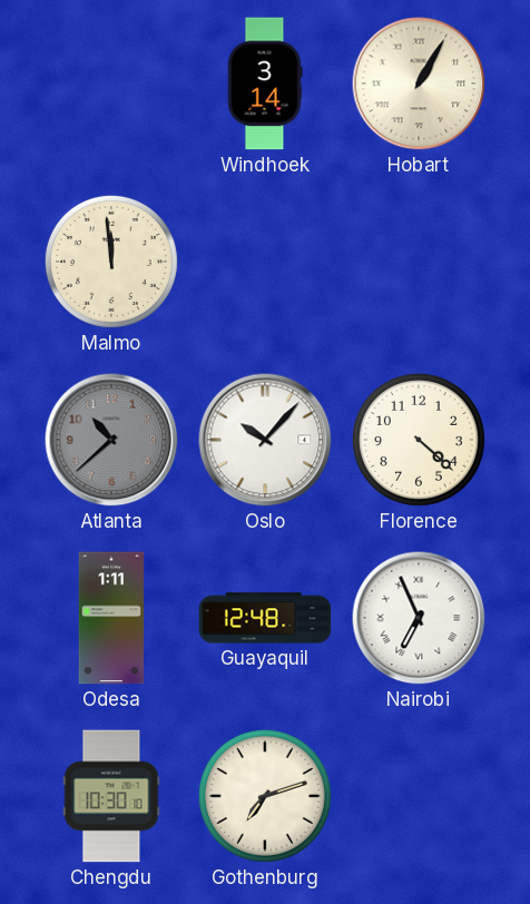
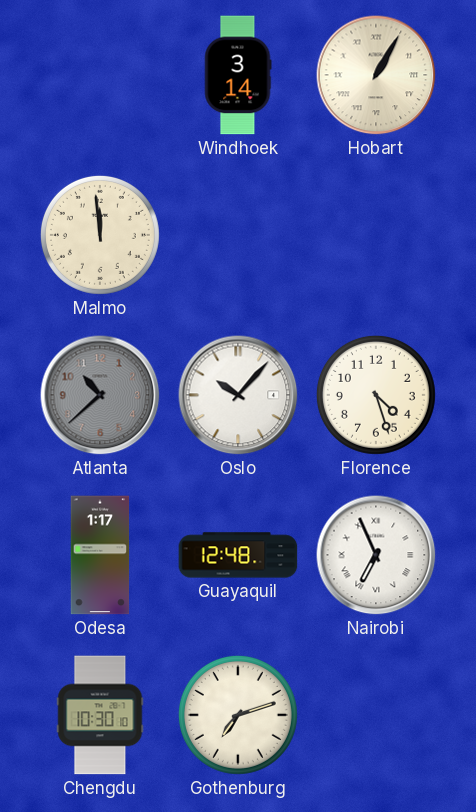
Florence: 4:22 -> 4:27
Odesa: 1:11 -> 1:17
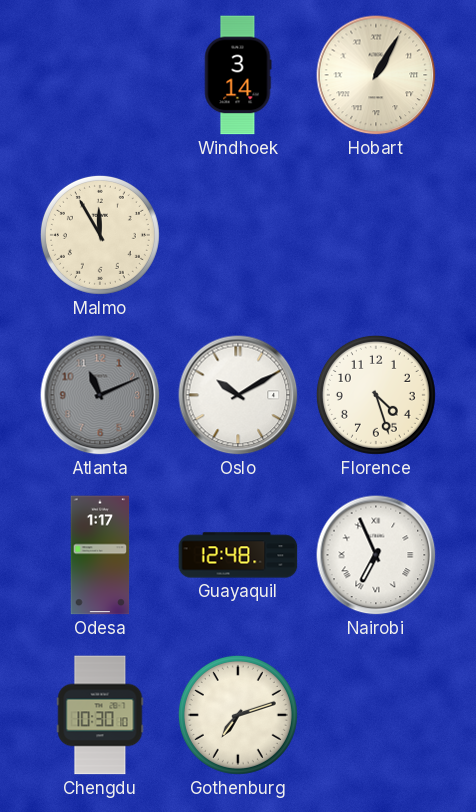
Malmo: 11:59 -> 11:55
Atlanta: 10:38 -> 11:11
Oslo: 10:07 -> 10:10
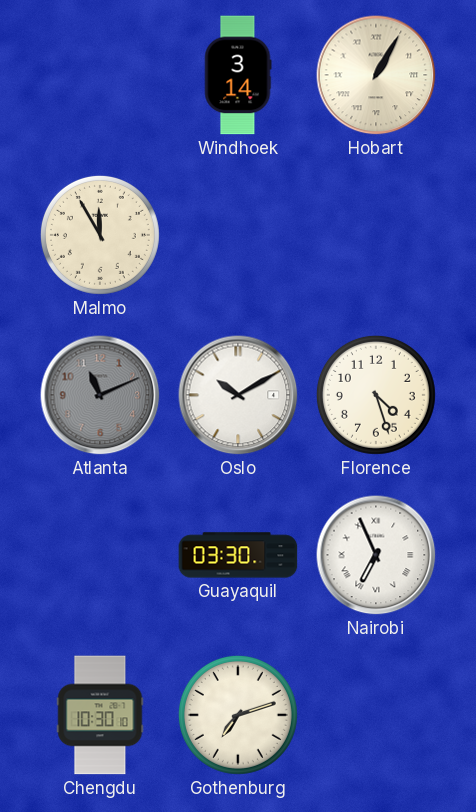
Odesa: 1:17 -> none
Guayaquil: 12:48 -> 03:30
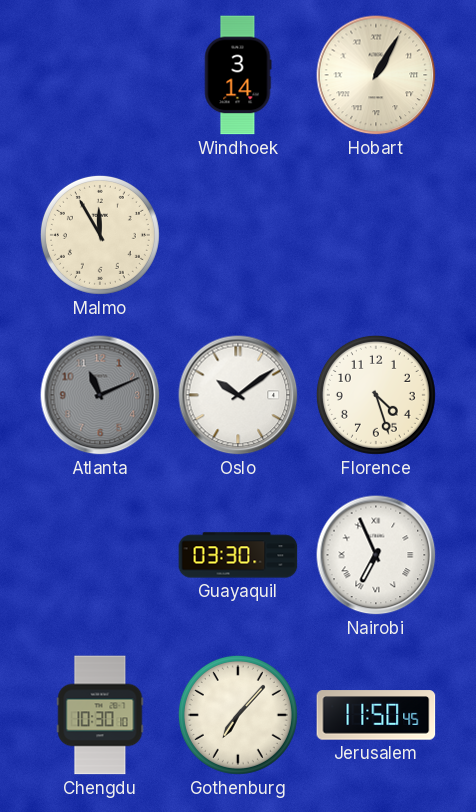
Oslo: 10:10 -> 10:09
Gothenburg: 7:12 -> 7:07
Jerusalem: none -> 11:50
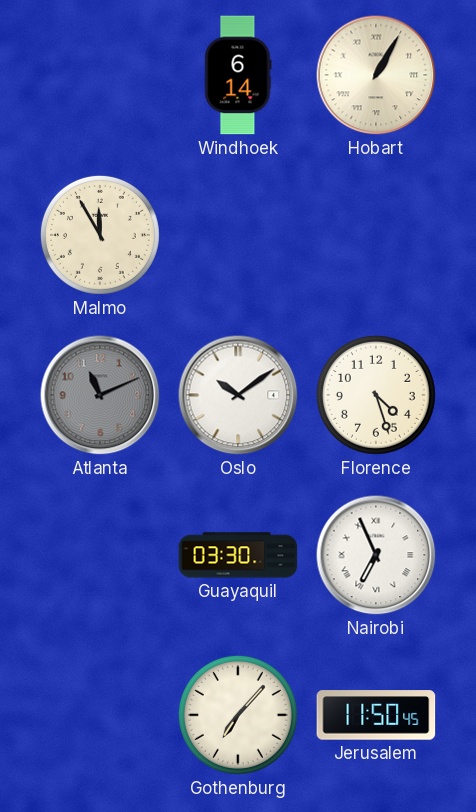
Windhoek: 3:14 -> 6:14
Chengdu: 10:30 -> none
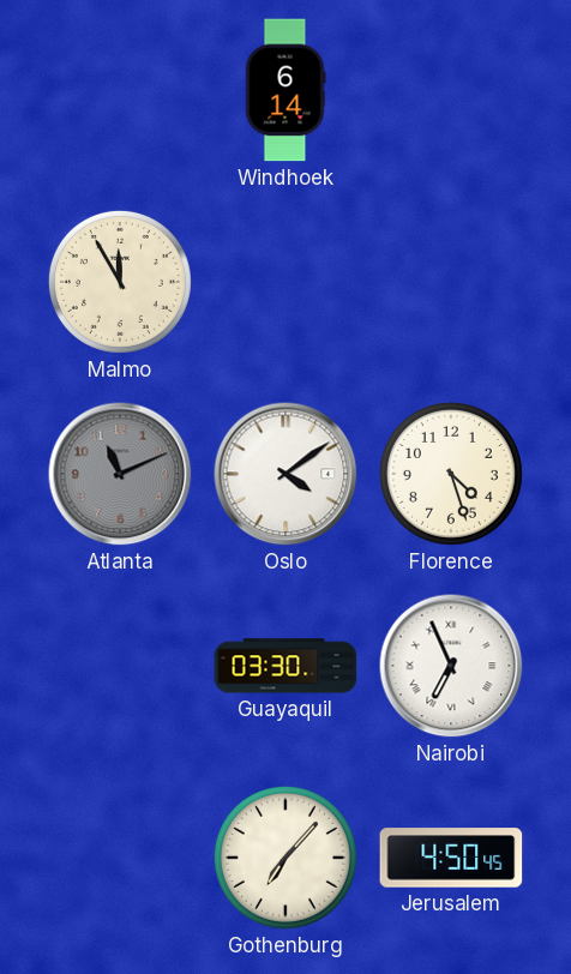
Hobart: 1:05 -> none
Oslo: 10:09 -> 4:09
Jerusalem: 11:50 -> 4:50
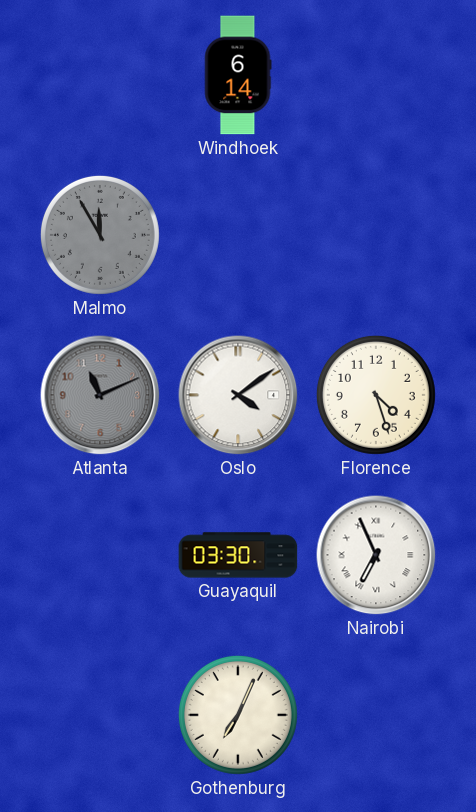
Malmo dial: cream -> grey
Gothenburg: 7:07 -> 7:04
Jerusalem: 4:50 -> none
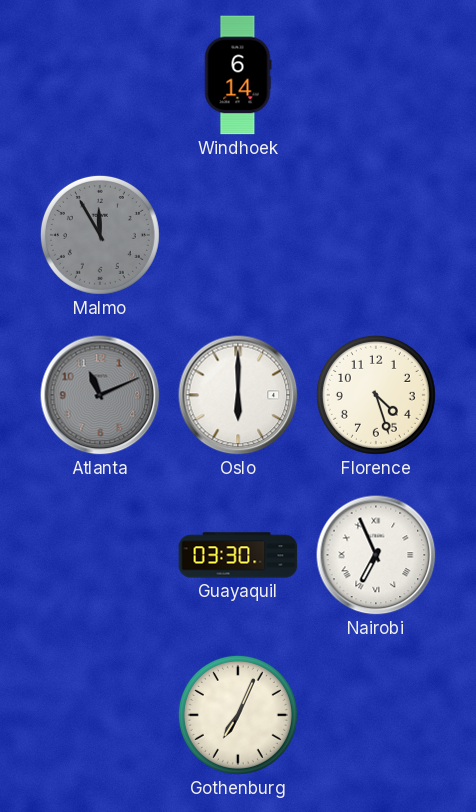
Oslo: 4:09 -> 6:00
